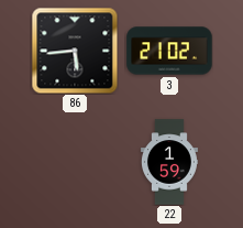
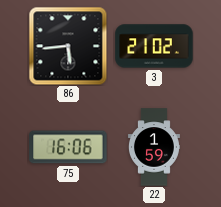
75: none -> 16:06
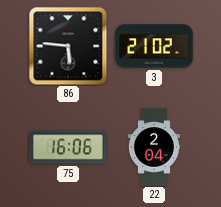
86: 5:44 -> 5:46
22: 1:59 -> 2:04
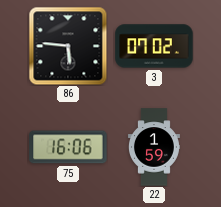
3: 21:02 -> 07:02
22: 2:04 -> 1:59
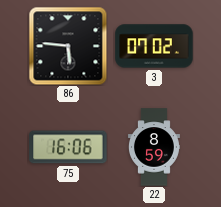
22: 1:59 -> 8:59
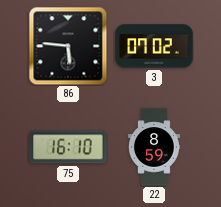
75: 16:06 -> 16:10
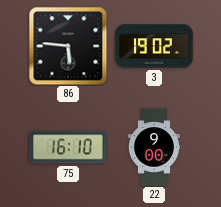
3: 07:02 -> 19:02
22: 8:59 -> 9:00
